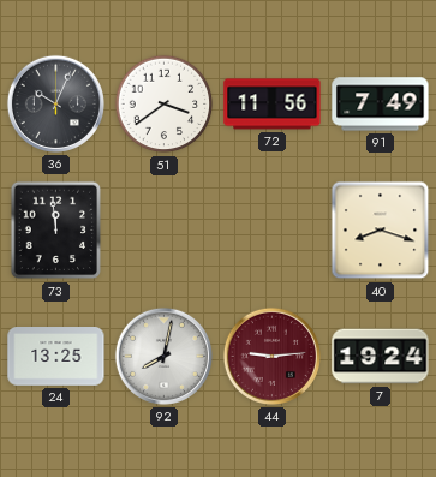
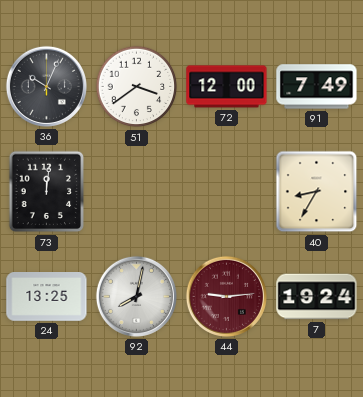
72: 11:56 -> 12:00
73: 11:59 -> 12:01
40: 8:18 -> 8:35
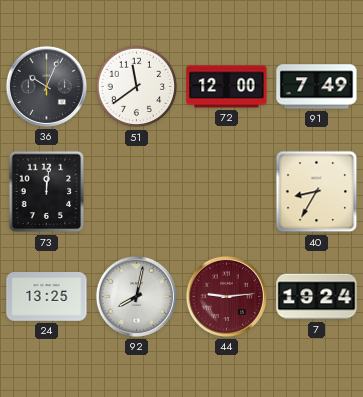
51: 3:39 -> 11:39
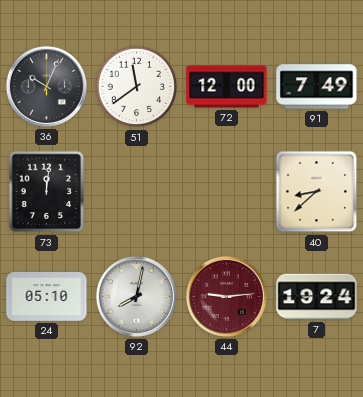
40: 8:35 -> 8:38
24: 13:25 -> 05:10
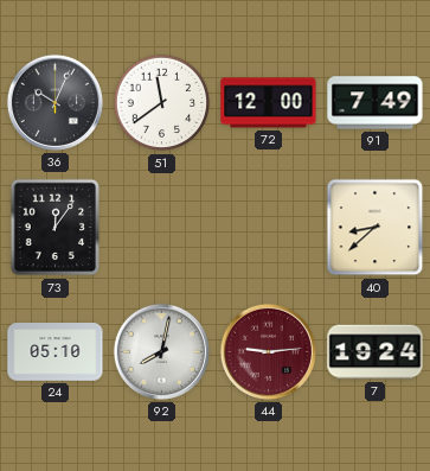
73: 12:01 -> 12:06
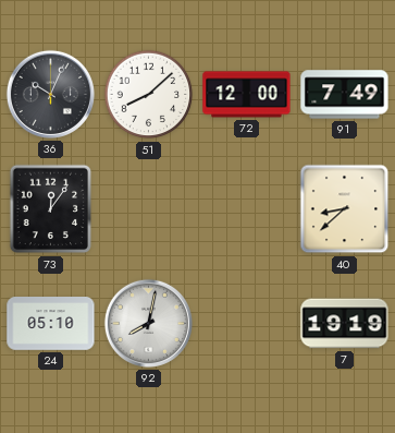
51: 11:39 -> 8:08
44: 9:14 -> none
7: 19:24 -> 19:19
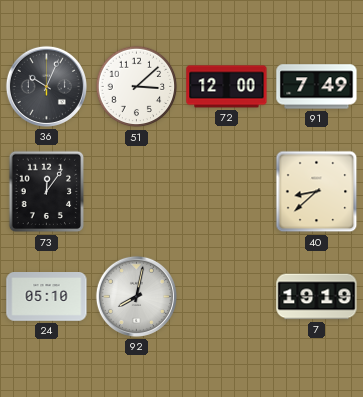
51: 8:08 -> 3:08
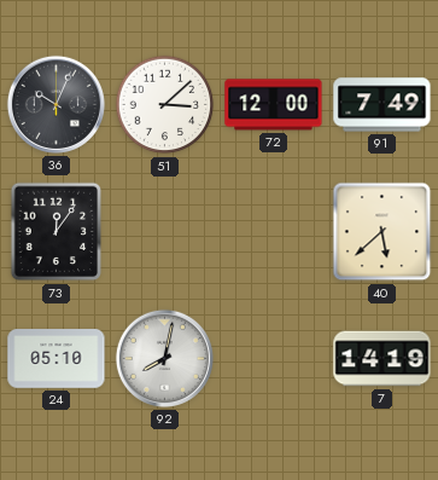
40: 8:38 -> 5:38
7: 19:19 -> 14:19
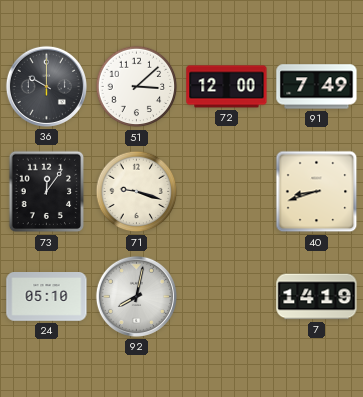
36: 10:04 -> 10:00
71: none -> 9:18
40: 5:38 -> 8:42
